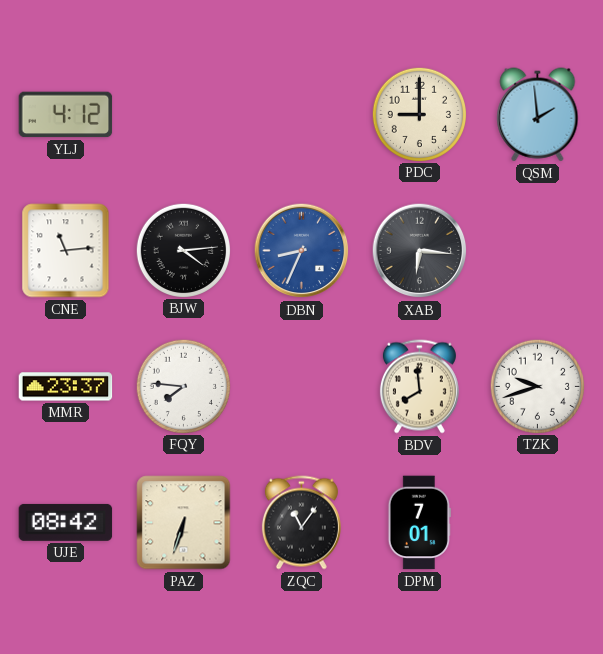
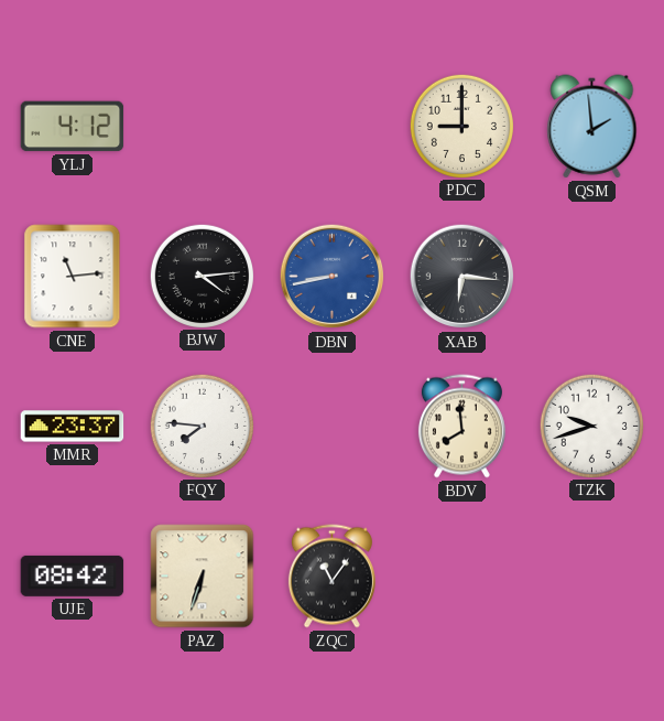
DBN: 8:34 -> 8:43
DPM: 7:01 -> none
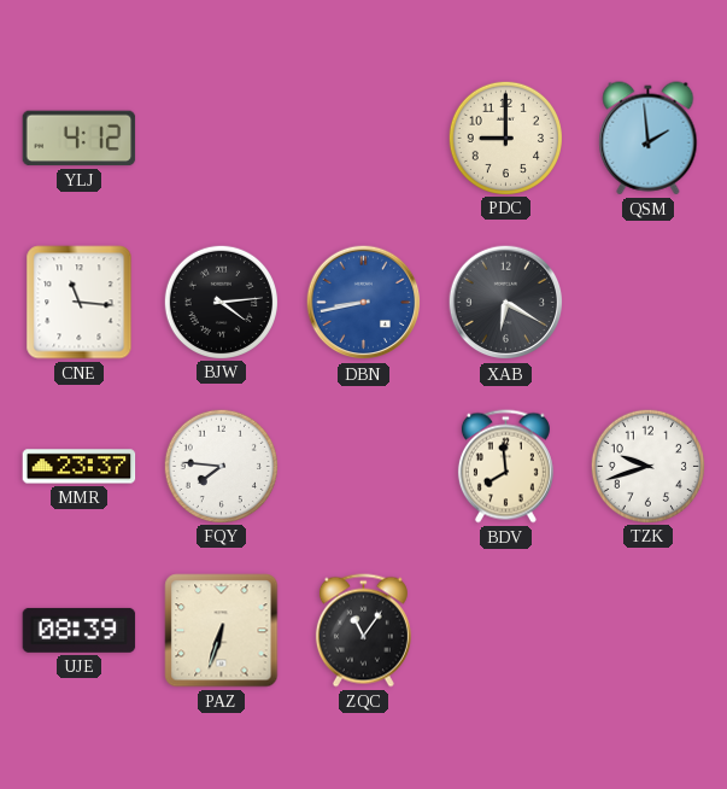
CNE: 11:14 -> 11:16
XAB: 6:16 -> 6:20
UJE: 08:42 -> 08:39
